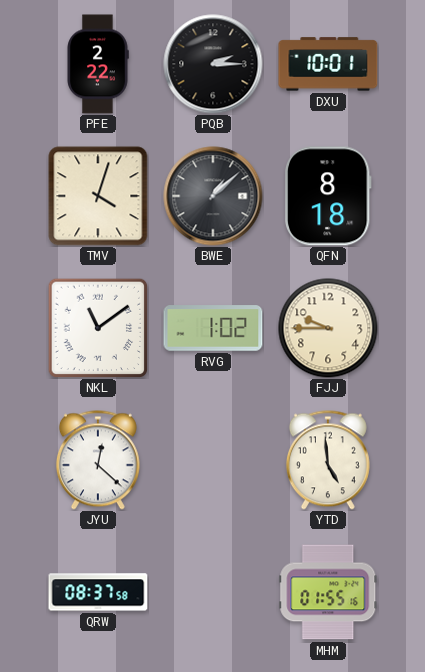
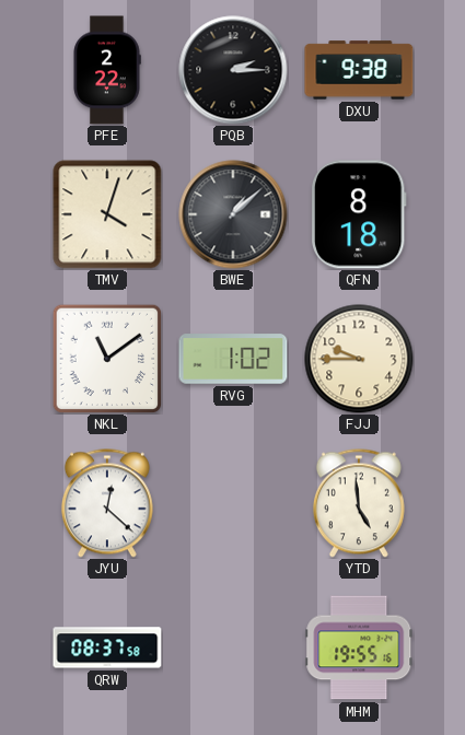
DXU: 10:01 -> 9:38
MHM: 01:55 -> 19:55
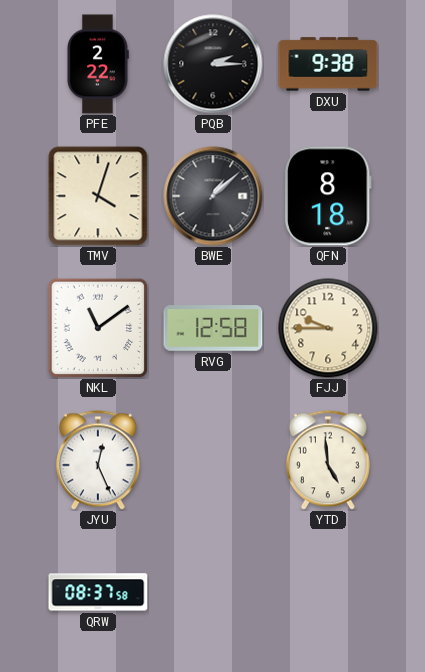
RVG: 1:02 -> 12:58
JYU: 12:22 -> 12:26
MHM: 19:55 -> none
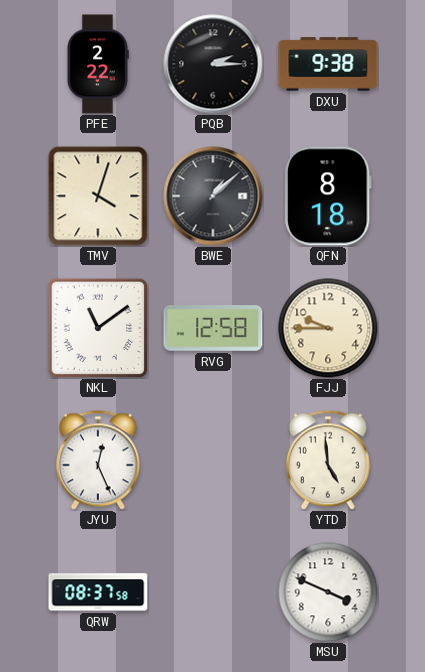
MSU: none -> 3:49
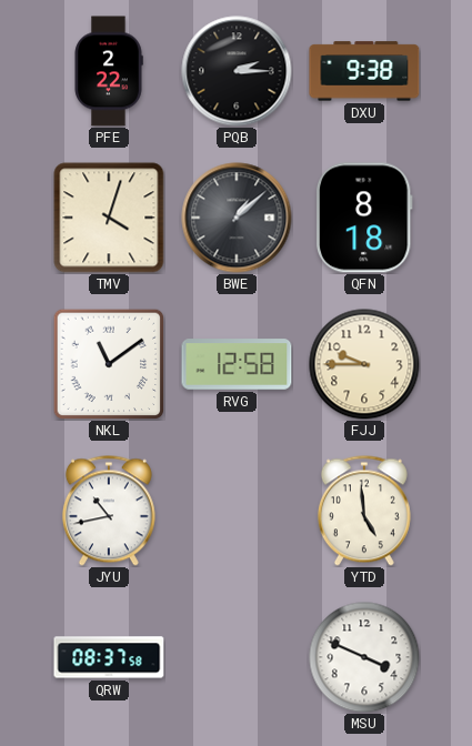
JYU: 12:26 -> 10:43
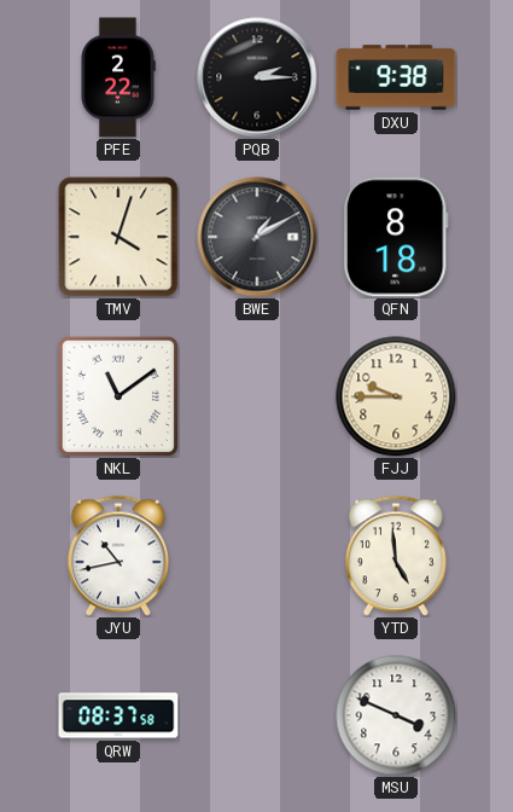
BWE: 1:08 -> 1:10
RVG: 12:58 -> none
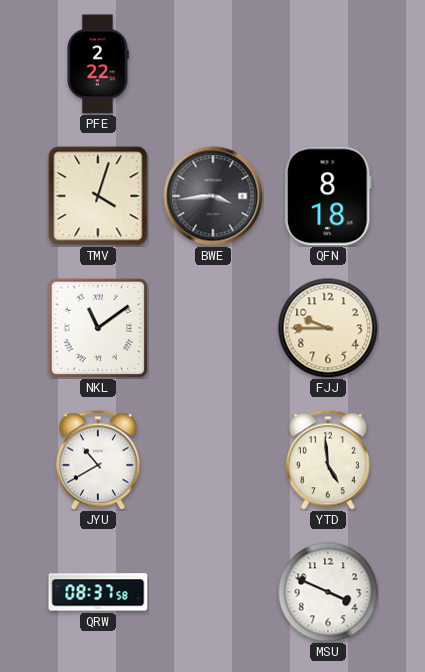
PQB: 2:15 -> none
DXU: 9:38 -> none
BWE: 1:10 -> 3:44
JYU: 10:43 -> 10:40
